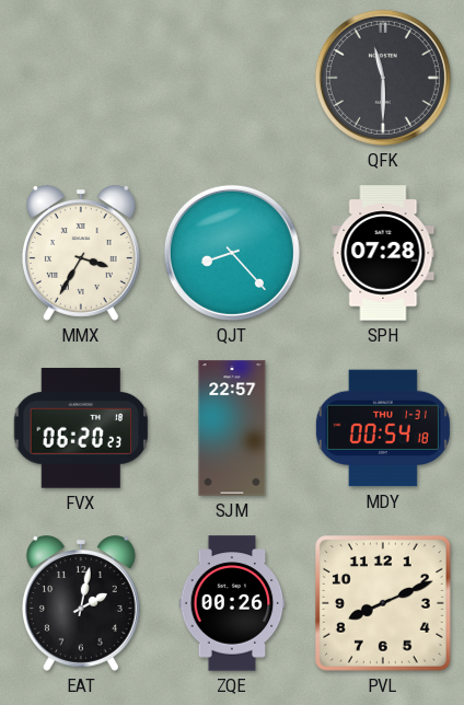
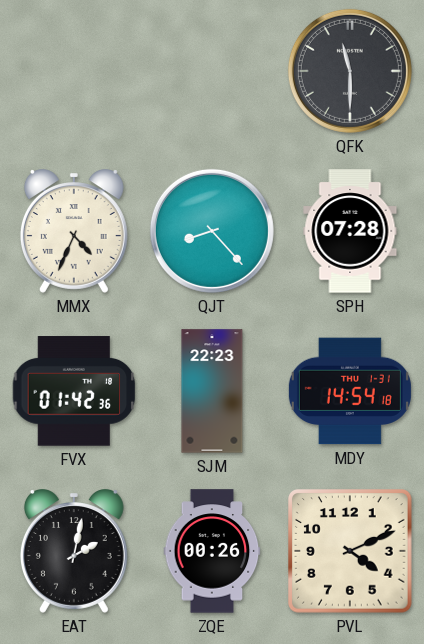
MMX: 3:35 -> 4:34
FVX: 06:20 -> 01:42
SJM: 22:57 -> 22:23
MDY: 00:54 -> 14:54
PVL: 8:11 -> 4:11
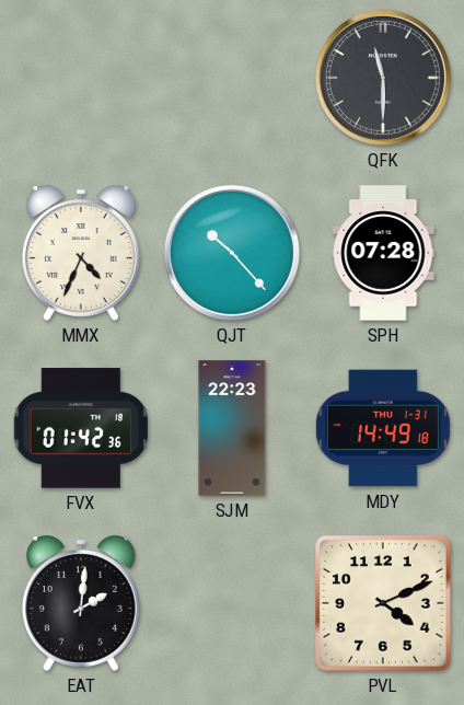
QJT: 8:23 -> 10:23
MDY: 14:54 -> 14:49
EAT: 2:02 -> 2:01
ZQE: 00:26 -> none
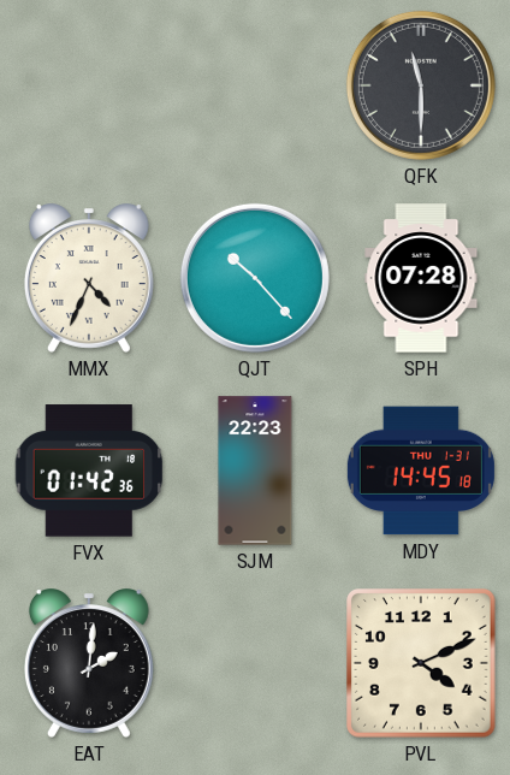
MDY: 14:49 -> 14:45
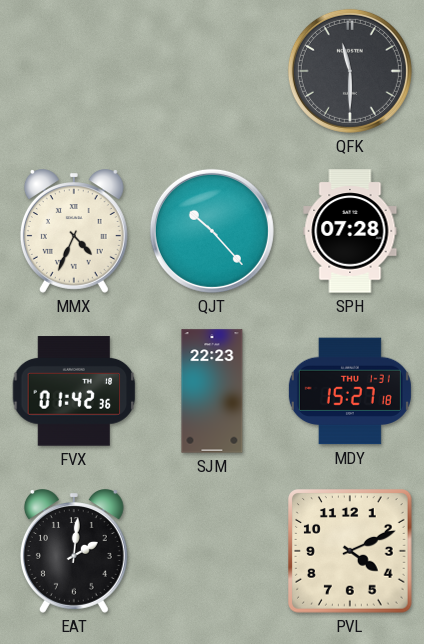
MDY: 14:45 -> 15:27
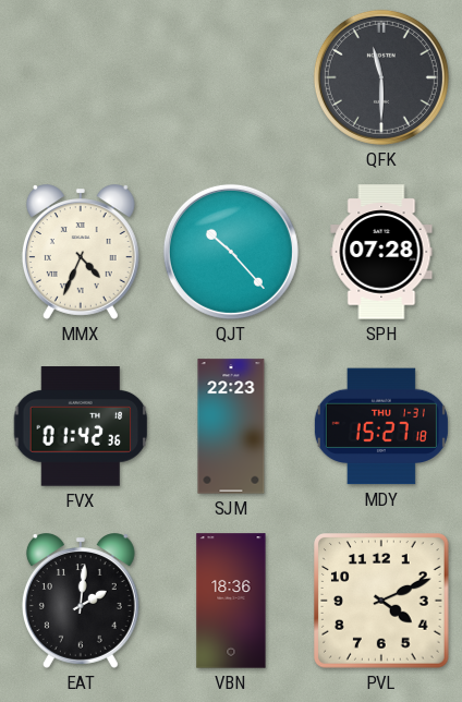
VBN: none -> 18:36
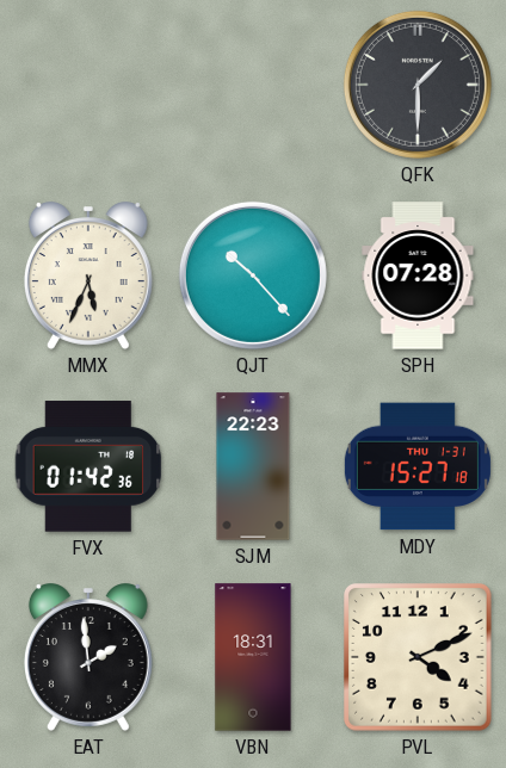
QFK: 11:30 -> 1:30
MMX: 4:34 -> 5:34
EAT: 2:01 -> 1:59
VBN: 18:36 -> 18:31
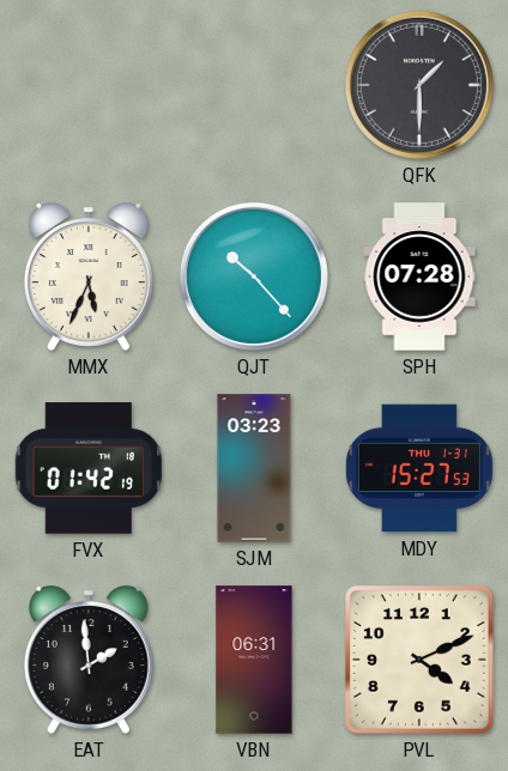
FVX: 01:42:36 -> 01:42:19
SJM: 22:23 -> 03:23
MDY: 15:27:18 -> 15:27:53
VBN: 18:31 -> 06:31
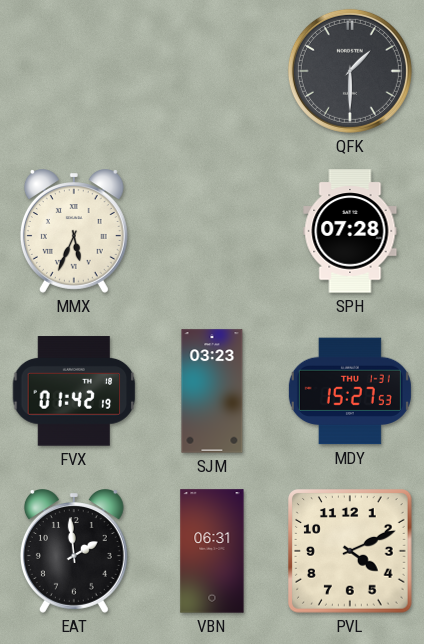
QJT: 10:23 -> none
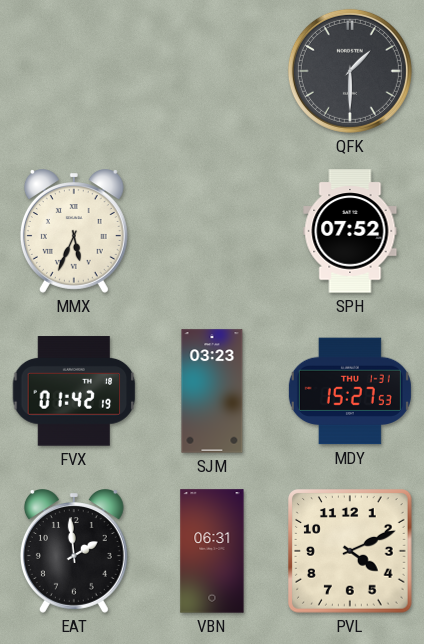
SPH: 07:28 -> 07:52
